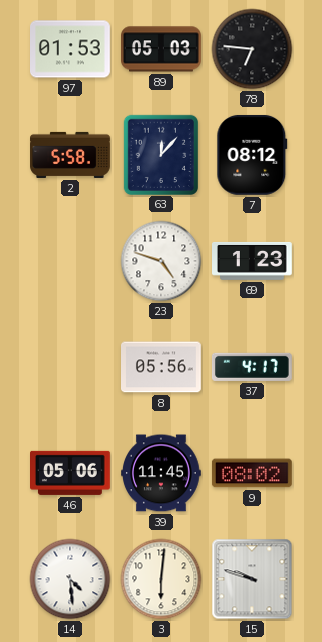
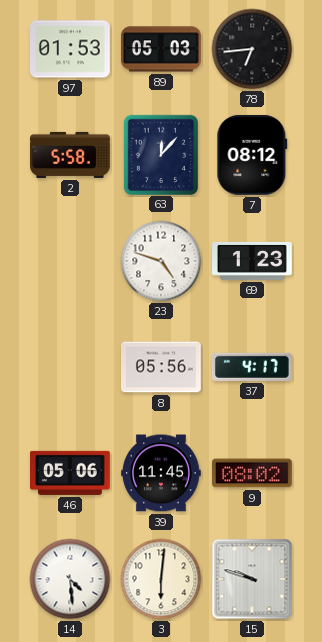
78: 6:46 -> 6:44
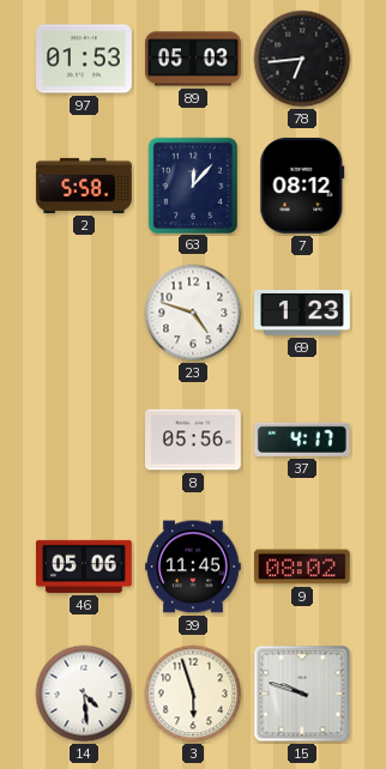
3: 6:01 -> 5:57
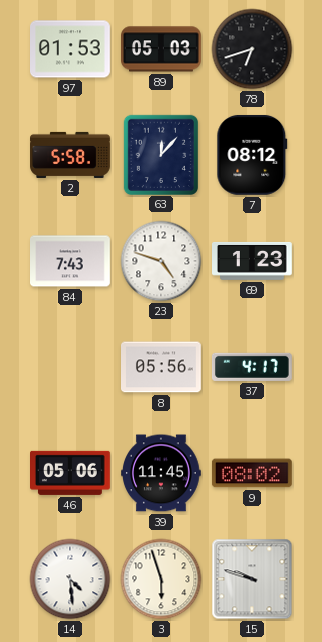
78: 6:44 -> 6:42
84: none -> 7:43
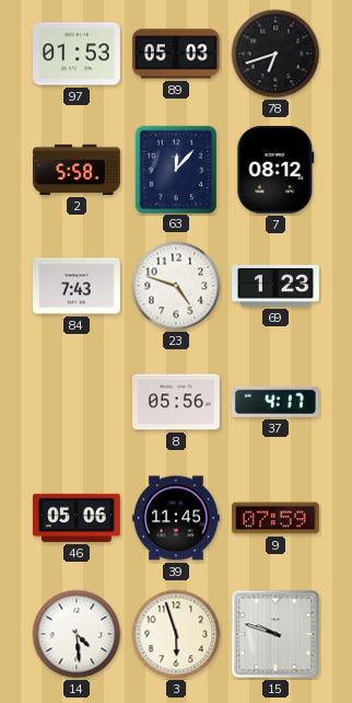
9: 08:02 -> 07:59
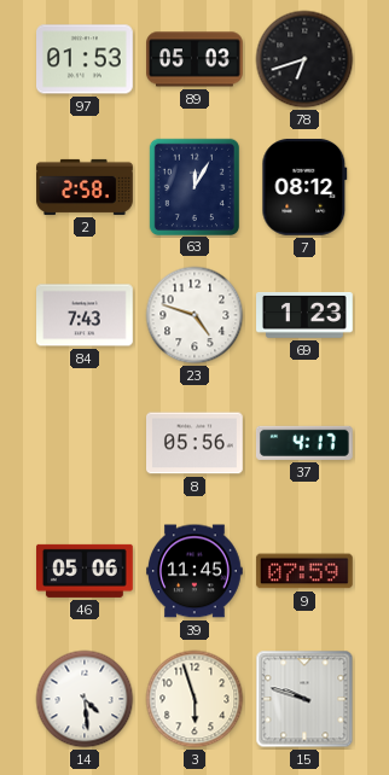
2: 5:58 -> 2:58
63: 12:07 -> 12:05
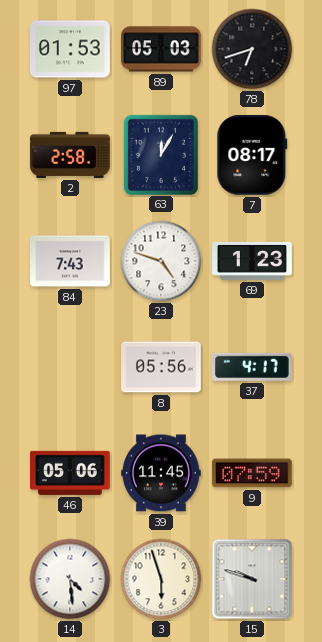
7: 08:12 -> 08:17
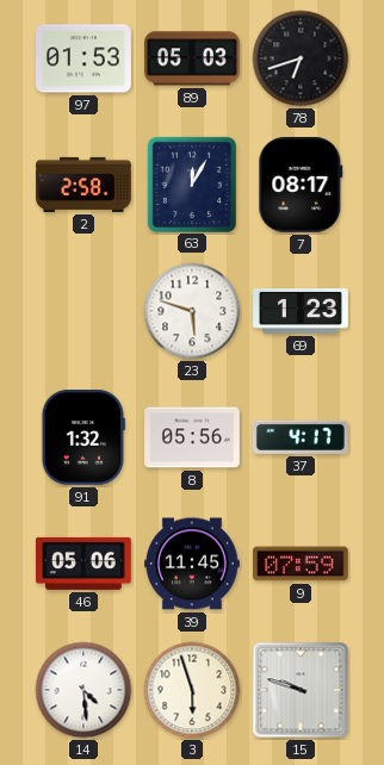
84: 7:43 -> none
23: 4:48 -> 5:48
91: none -> 1:32
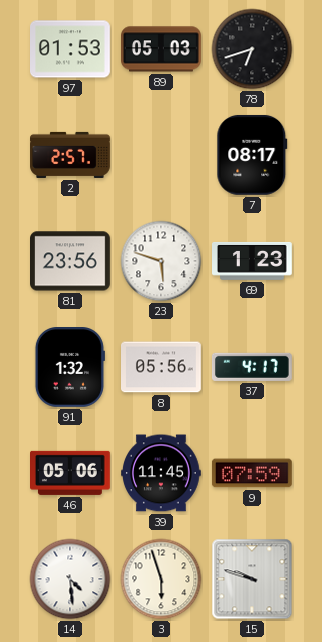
2: 2:58 -> 2:57
63: 12:05 -> none
81: none -> 23:56
